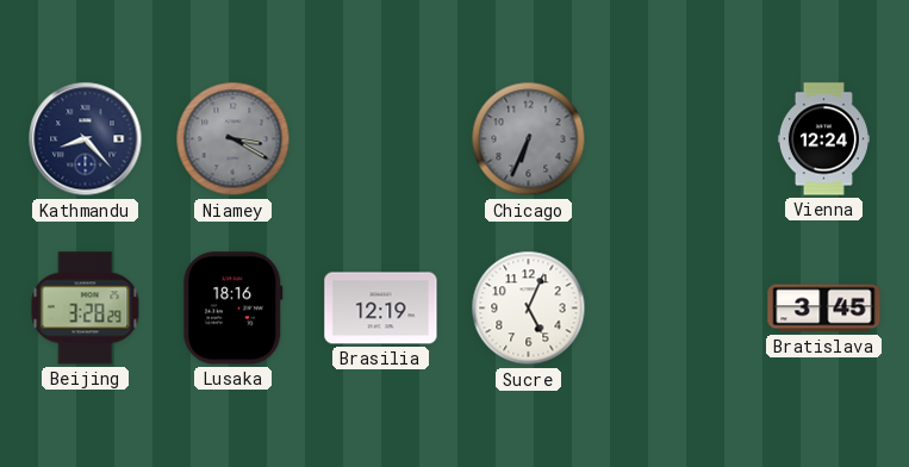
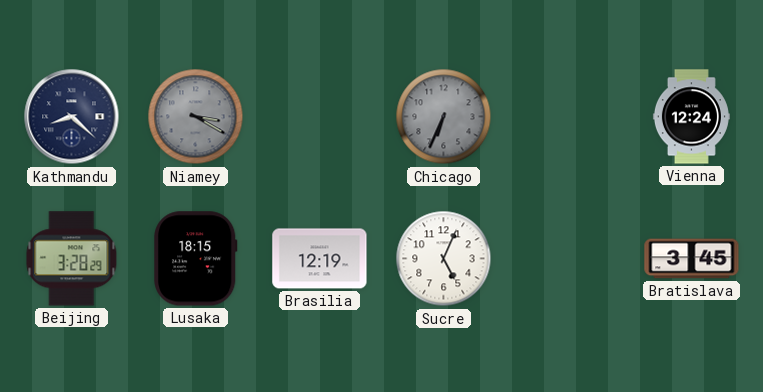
Kathmandu: 8:23 -> 8:22
Lusaka: 18:16 -> 18:15
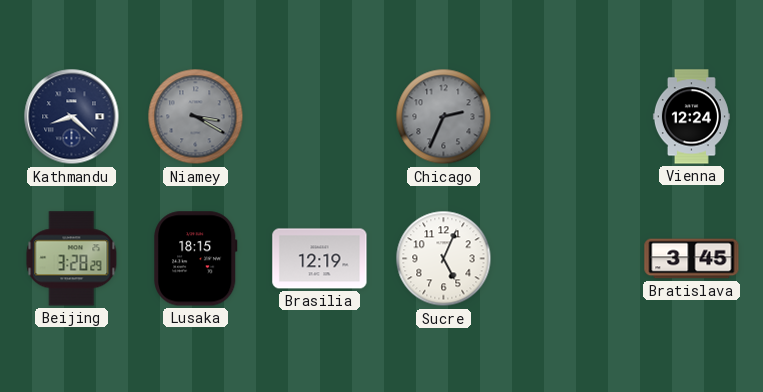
Chicago: 6:34 -> 2:34
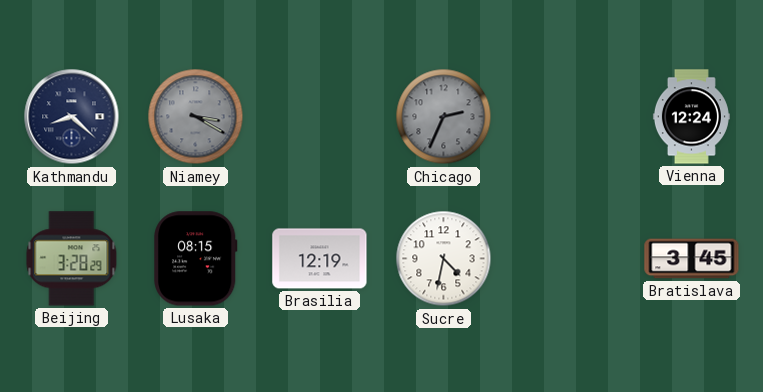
Lusaka: 18:15 -> 08:15
Sucre: 5:04 -> 4:32
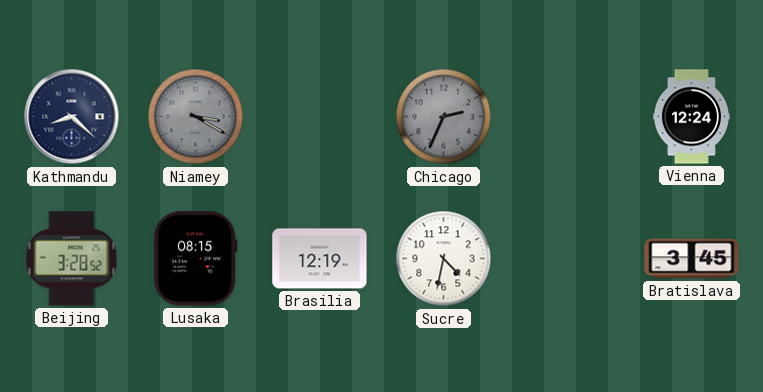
Beijing: 3:28:29 -> 3:28:52
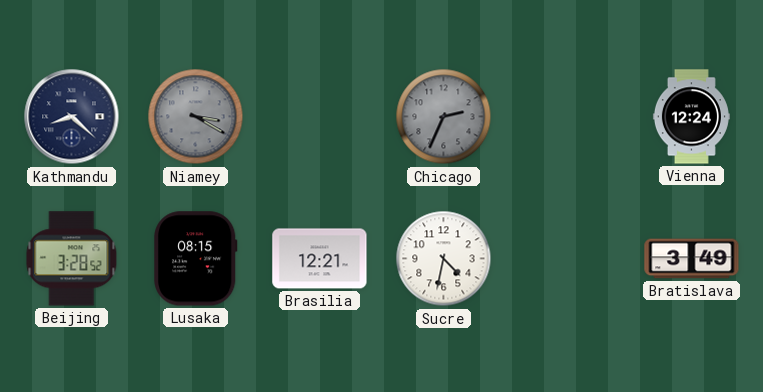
Brasilia: 12:19 -> 12:21
Bratislava: 3:45 -> 3:49
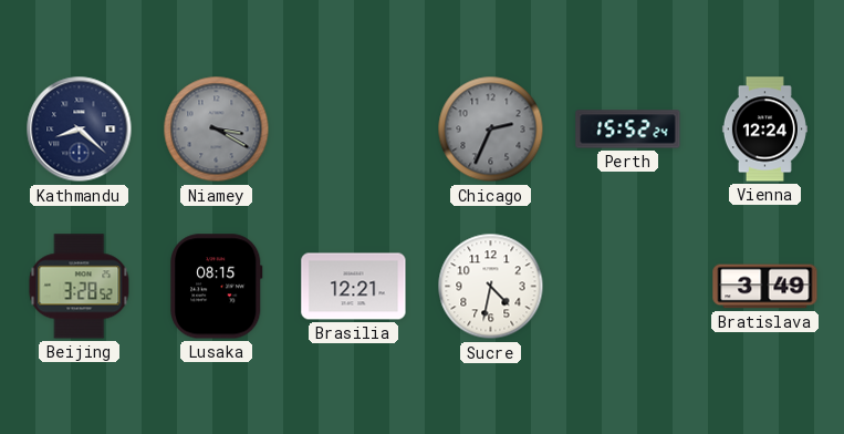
Perth: none -> 15:52
